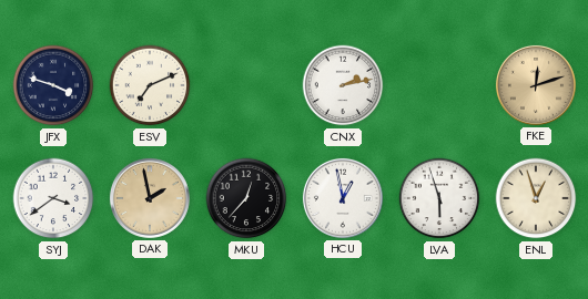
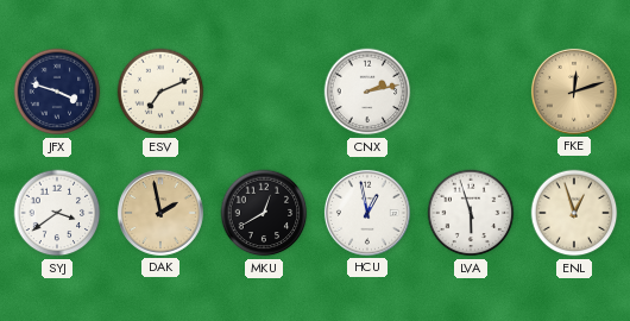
MKU: 12:37 -> 12:40
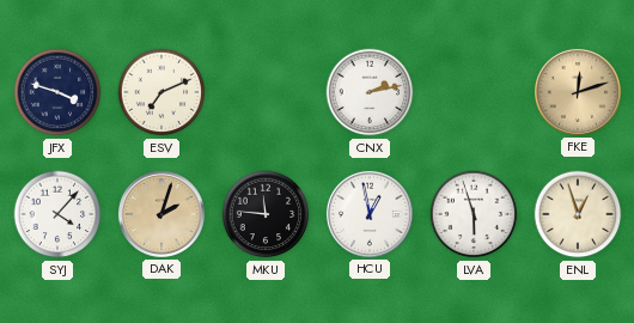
SYJ: 3:39 -> 4:07
DAK: 1:58 -> 2:03
MKU: 12:40 -> 11:46
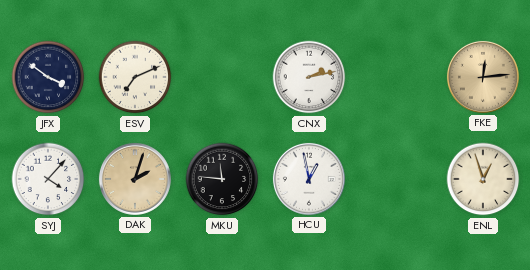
JFX: 3:48 -> 3:51
FKE: 12:12 -> 12:14
LVA: 5:57 -> none
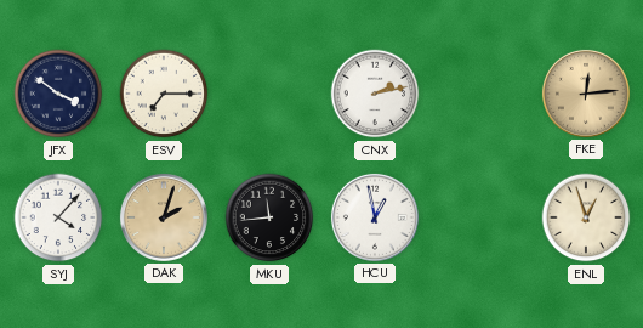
ESV: 7:11 -> 7:15
MKU: 11:46 -> 11:44
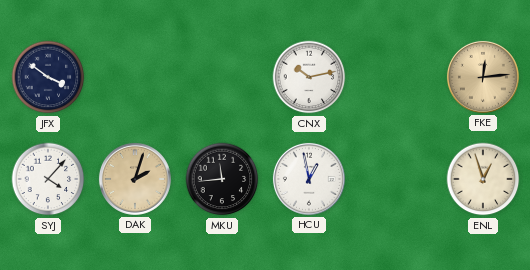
ESV: 7:15 -> none
CNX: 2:13 -> 10:13
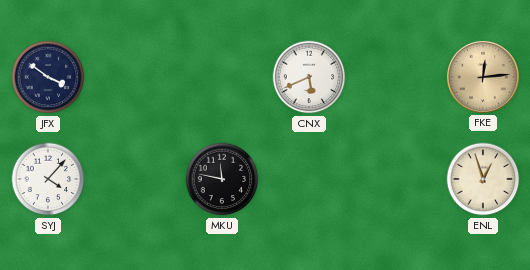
CNX: 10:13 -> 5:41
DAK: 2:03 -> none
MKU: 11:44 -> 11:47
HCU: 12:58 -> none
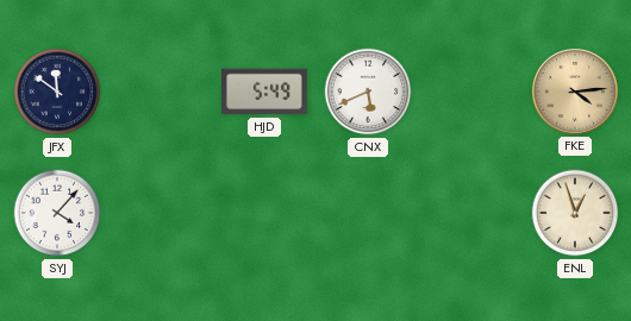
JFX: 3:51 -> 11:51
HJD: none -> 5:49
FKE: 12:14 -> 4:14
MKU: 11:47 -> none
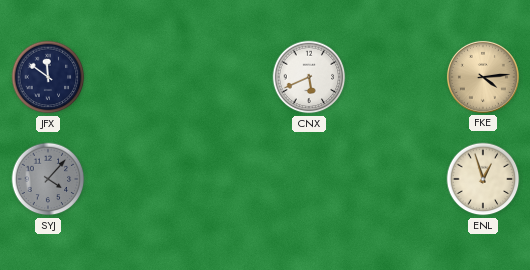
HJD: 5:49 -> none
SYJ dial: white -> grey
